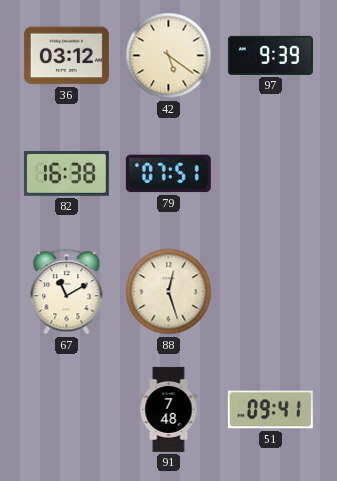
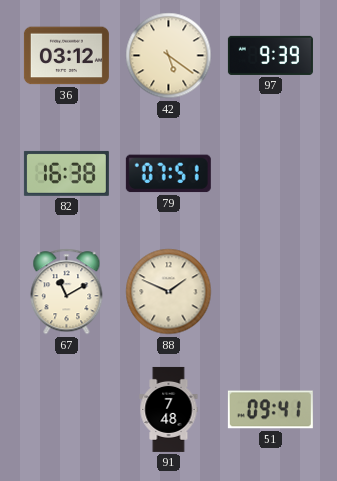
88: 12:27 -> 1:49
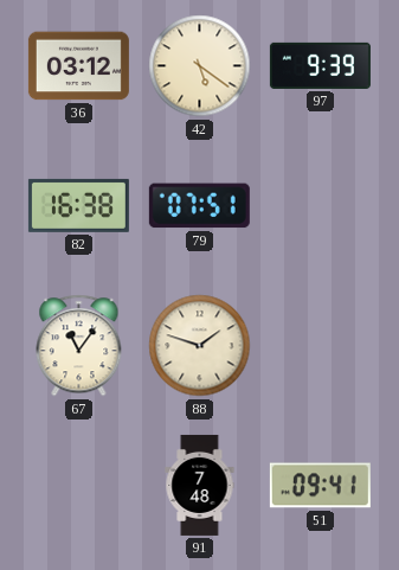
67: 11:10 -> 11:06
88: 1:49 -> 1:48
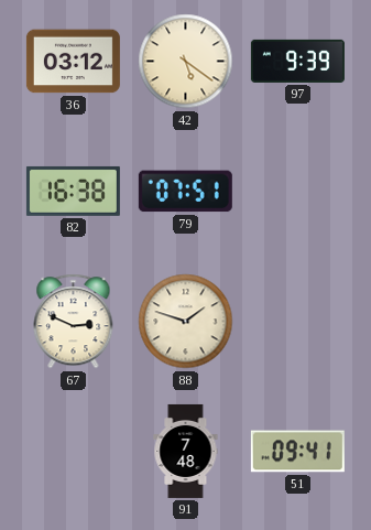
67: 11:06 -> 2:49
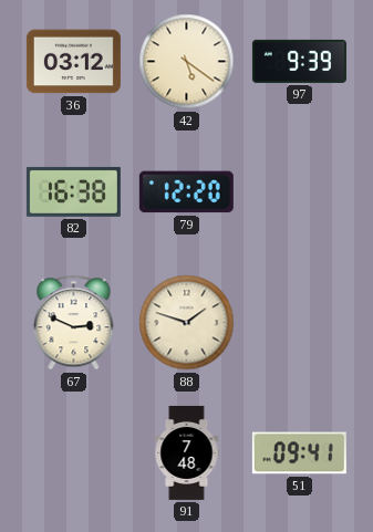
79: 07:51 -> 12:20
